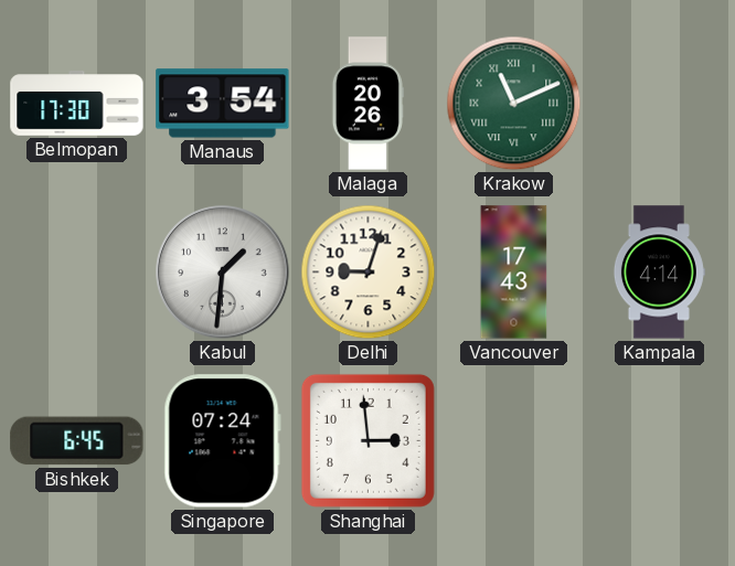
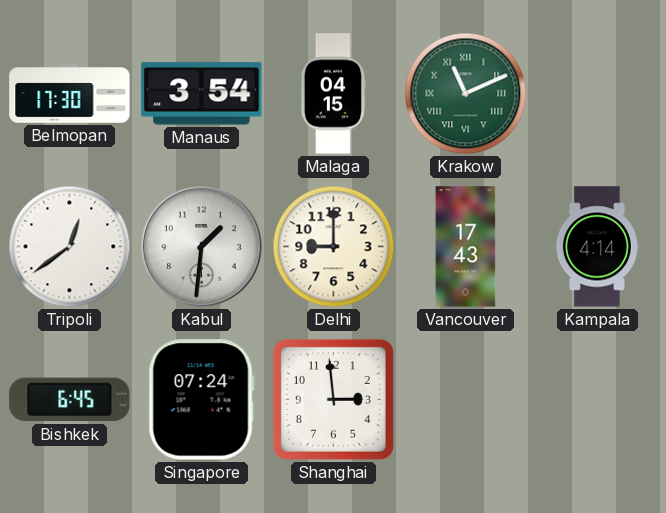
Malaga: 20:26 -> 04:15
Tripoli: none -> 12:39
Delhi: 9:03 -> 9:00
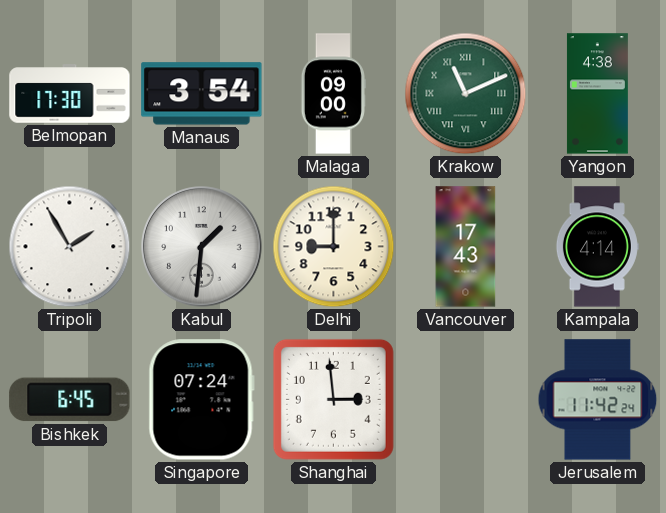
Malaga: 04:15 -> 09:00
Yangon: none -> 4:38
Tripoli: 12:39 -> 1:55
Jerusalem: none -> 11:42
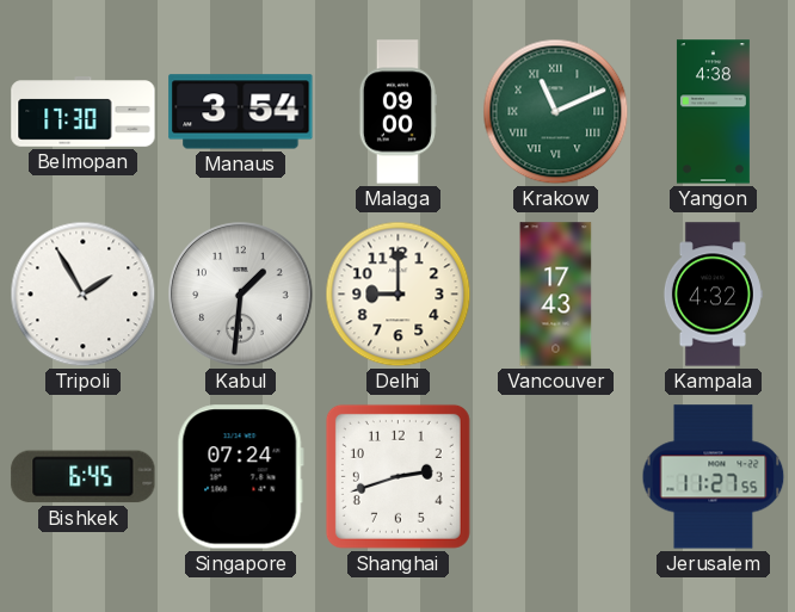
Kampala: 4:14 -> 4:32
Shanghai: 2:59 -> 2:42
Jerusalem: 11:42 -> 11:27
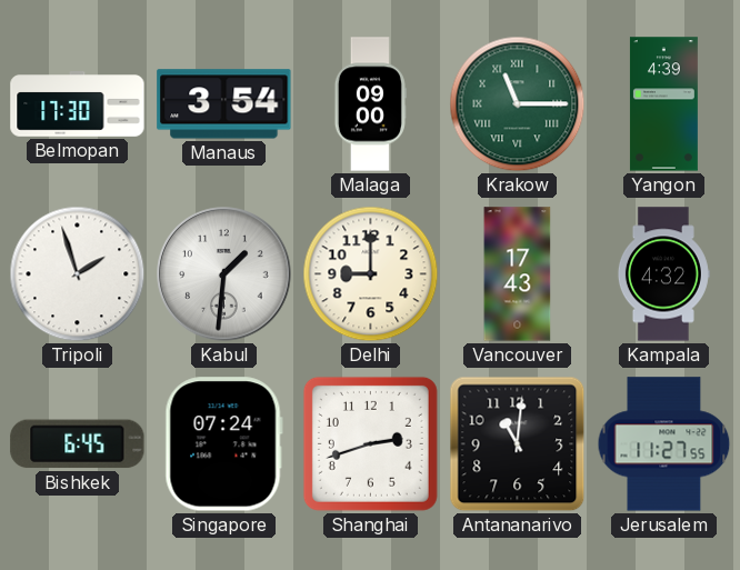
Krakow: 11:11 -> 11:15
Yangon: 4:38 -> 4:39
Tripoli: 1:55 -> 1:57
Antananarivo: none -> 11:01
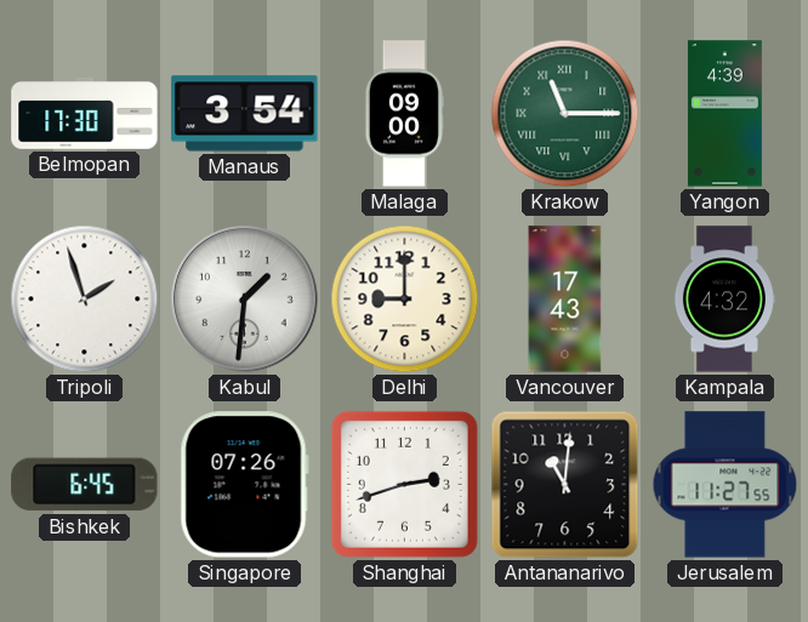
Singapore: 07:24 -> 07:26
